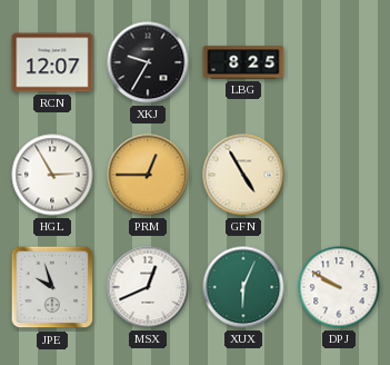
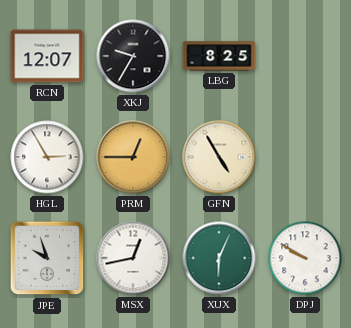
MSX: 12:41 -> 12:43
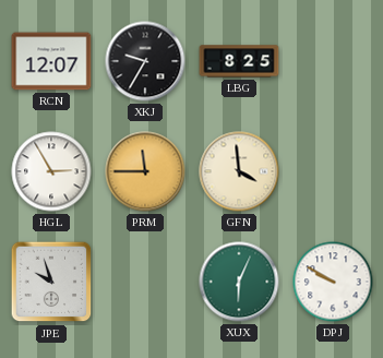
PRM: 12:45 -> 11:45
GFN: 4:55 -> 3:59
MSX: 12:43 -> none
